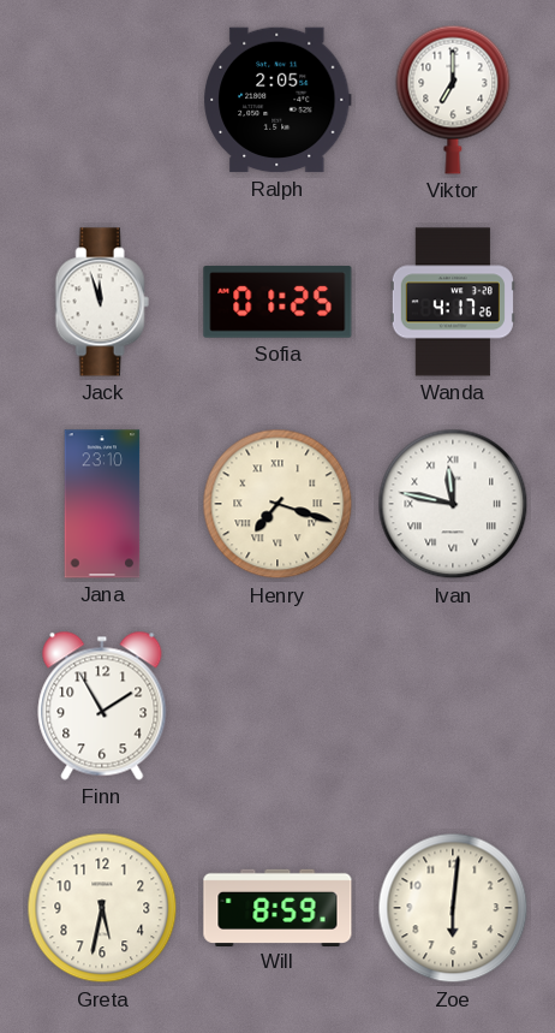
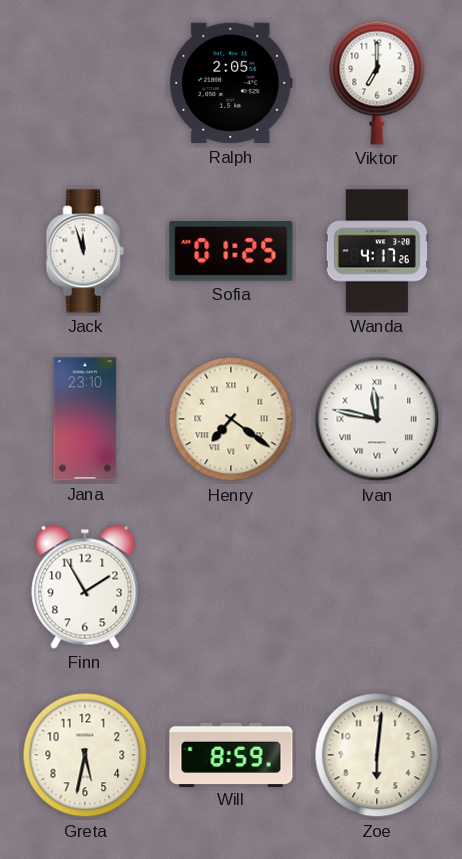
Henry: 7:18 -> 7:21
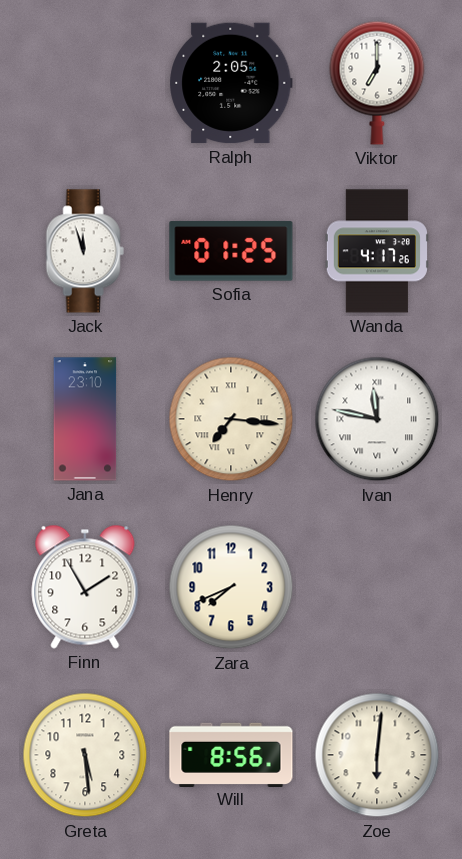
Henry: 7:21 -> 7:16
Zara: none -> 7:41
Greta: 5:32 -> 5:29
Will: 8:59 -> 8:56
